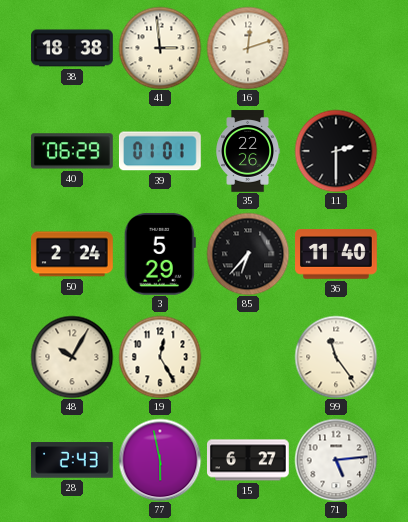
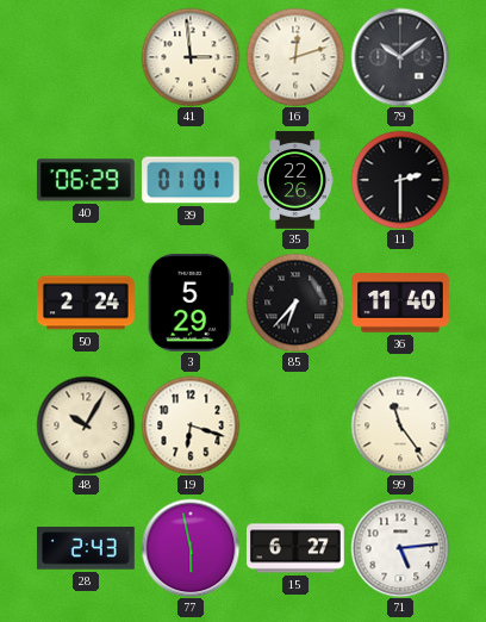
38: 18:38 -> none
79: none -> 10:09
19: 12:25 -> 6:18
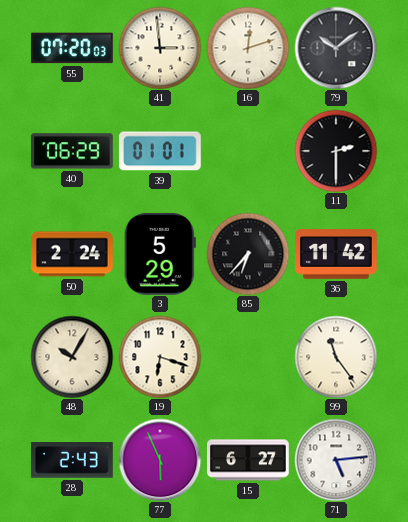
55: none -> 07:20
35: 22:26 -> none
36: 11:40 -> 11:42
77: 5:58 -> 5:56
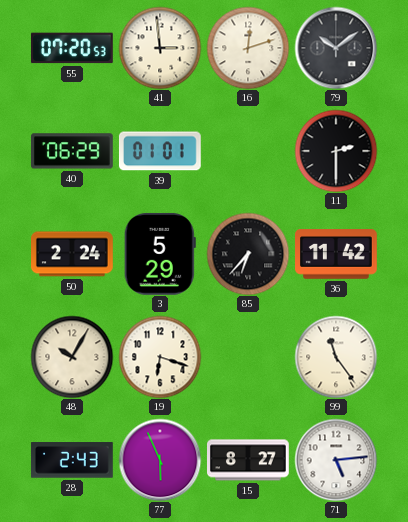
55: 07:20:03 -> 07:20:53
15: 6:27 -> 8:27
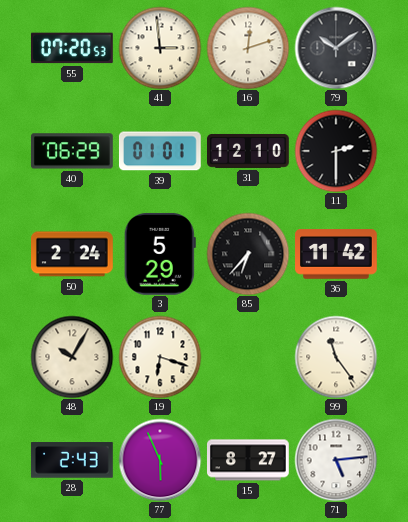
31: none -> 12:10
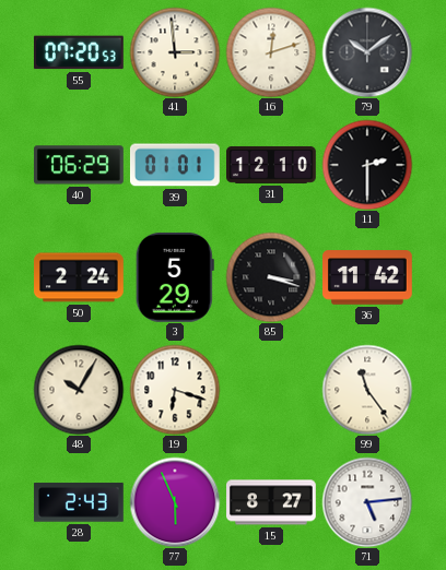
85: 6:37 -> 3:18
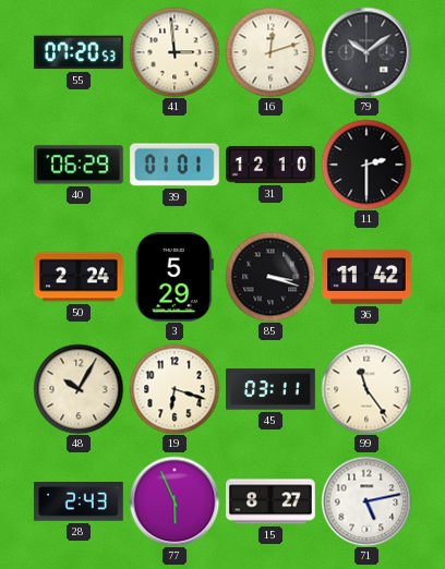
45: none -> 03:11
71: 5:14 -> 5:13
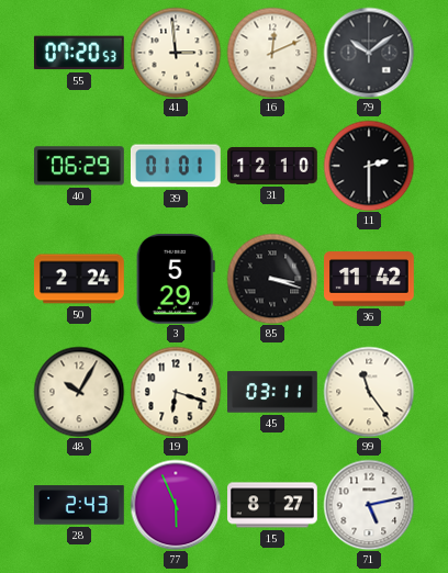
16: 12:12 -> 12:11
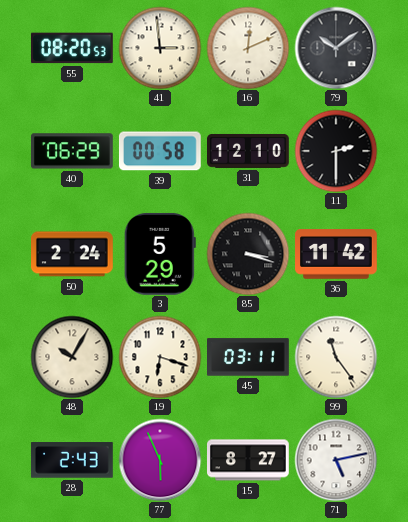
55: 07:20 -> 08:20
39: 01:01 -> 00:58
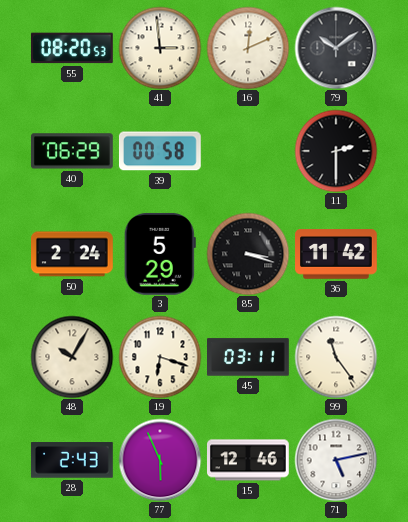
31: 12:10 -> none
15: 8:27 -> 12:46
